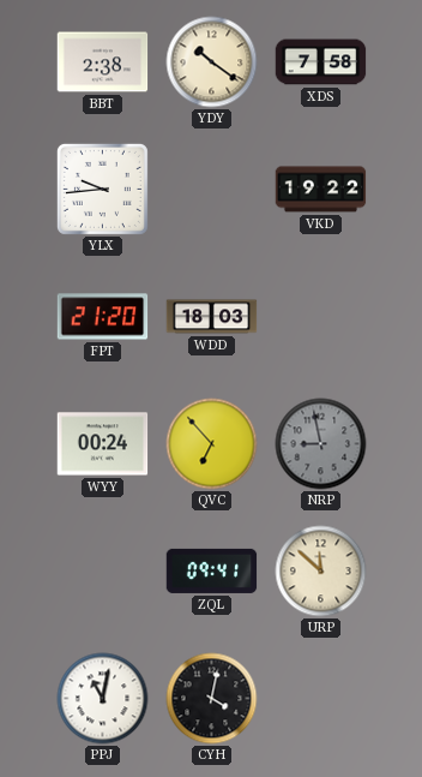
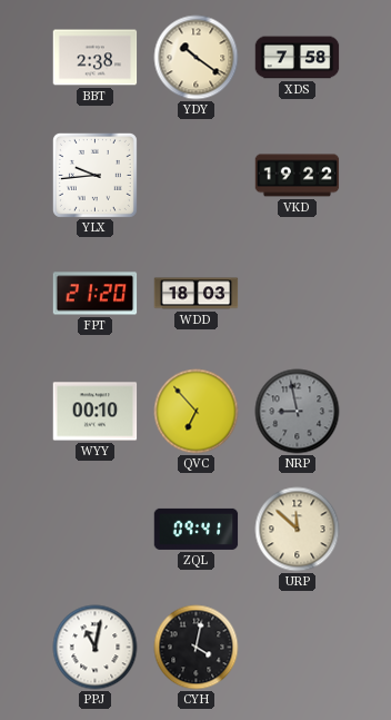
WYY: 00:24 -> 00:10
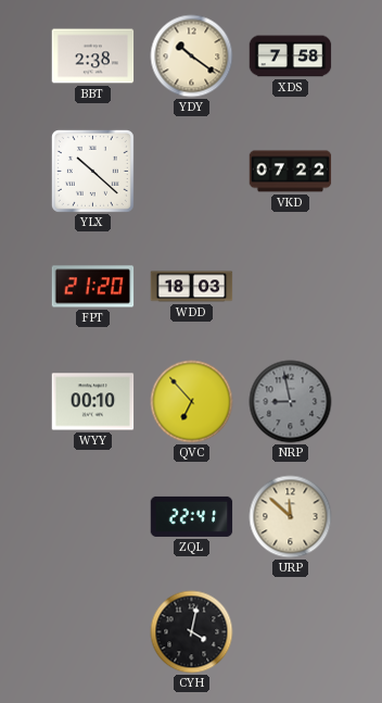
YLX: 9:44 -> 10:22
VKD: 19:22 -> 07:22
ZQL: 09:41 -> 22:41
PPJ: 11:02 -> none
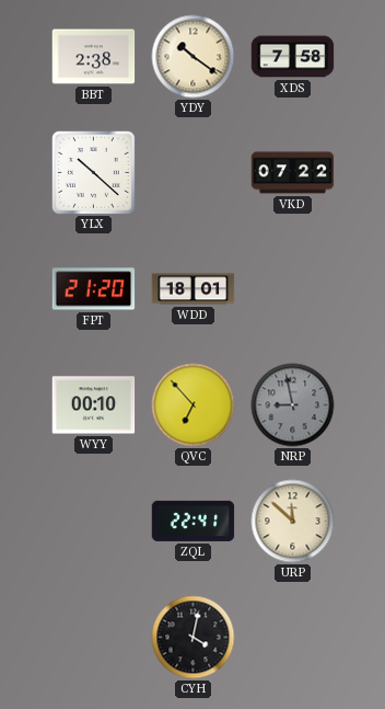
WDD: 18:03 -> 18:01
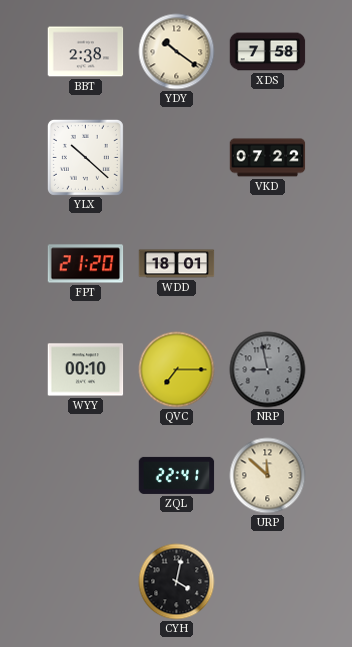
QVC: 6:53 -> 7:15
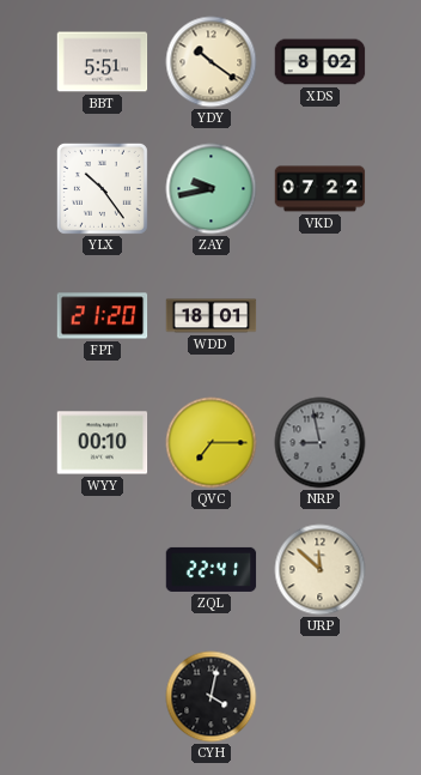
BBT: 2:38 -> 5:51
XDS: 7:58 -> 8:02
YLX: 10:22 -> 10:24
ZAY: none -> 9:43
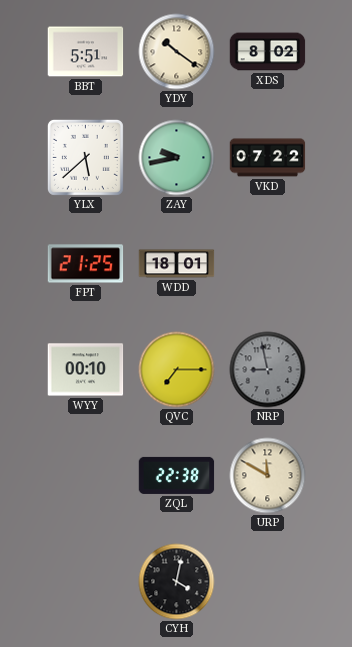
YLX: 10:24 -> 5:38
FPT: 21:20 -> 21:25
ZQL: 22:41 -> 22:38
URP: 11:52 -> 11:50
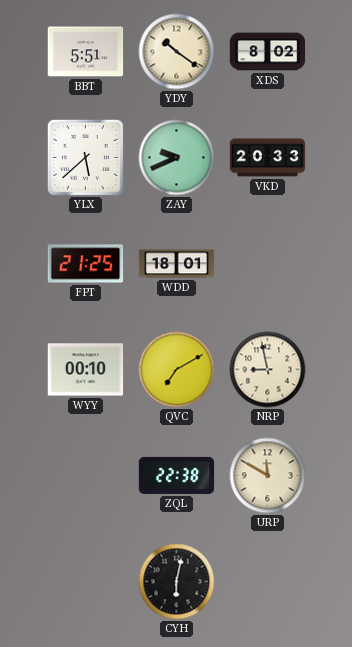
ZAY: 9:43 -> 9:41
VKD: 07:22 -> 20:33
QVC: 7:15 -> 7:10
NRP dial: grey -> cream
CYH: 4:02 -> 6:02
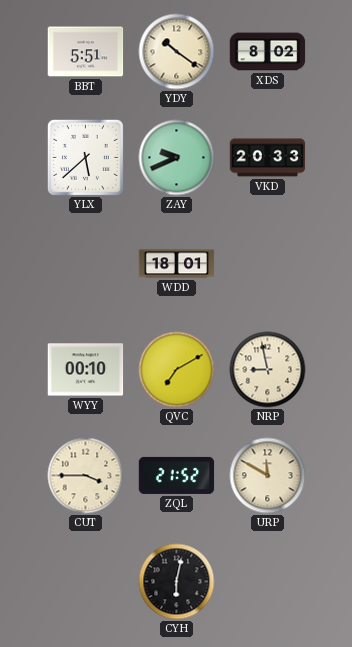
FPT: 21:25 -> none
CUT: none -> 3:45
ZQL: 22:38 -> 21:52
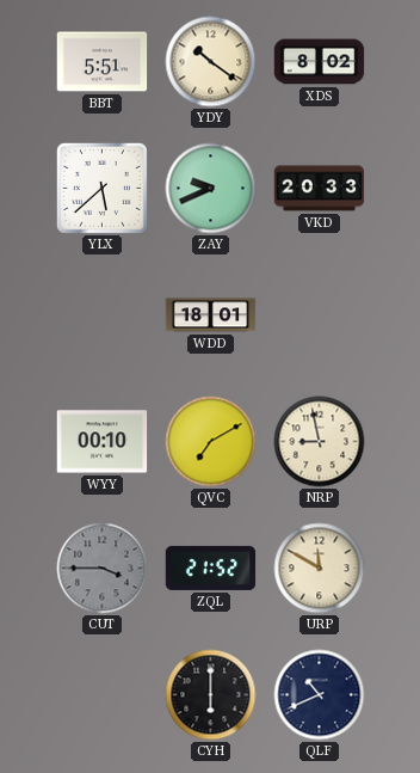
CUT dial: cream -> grey
CYH: 6:02 -> 6:00
QLF: none -> 10:41
